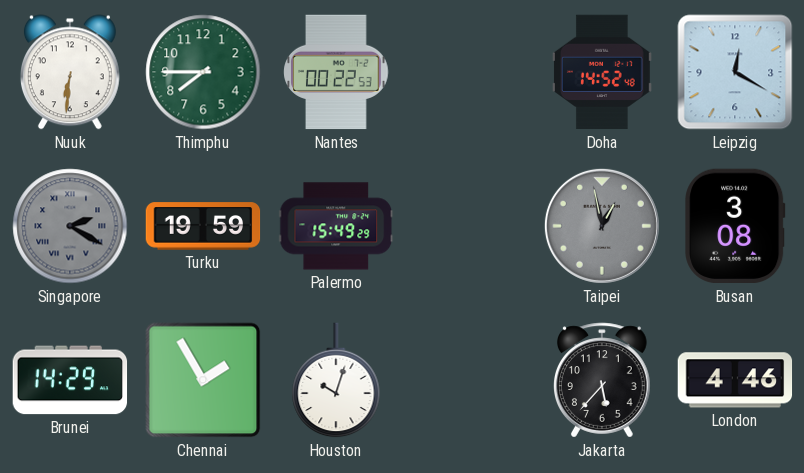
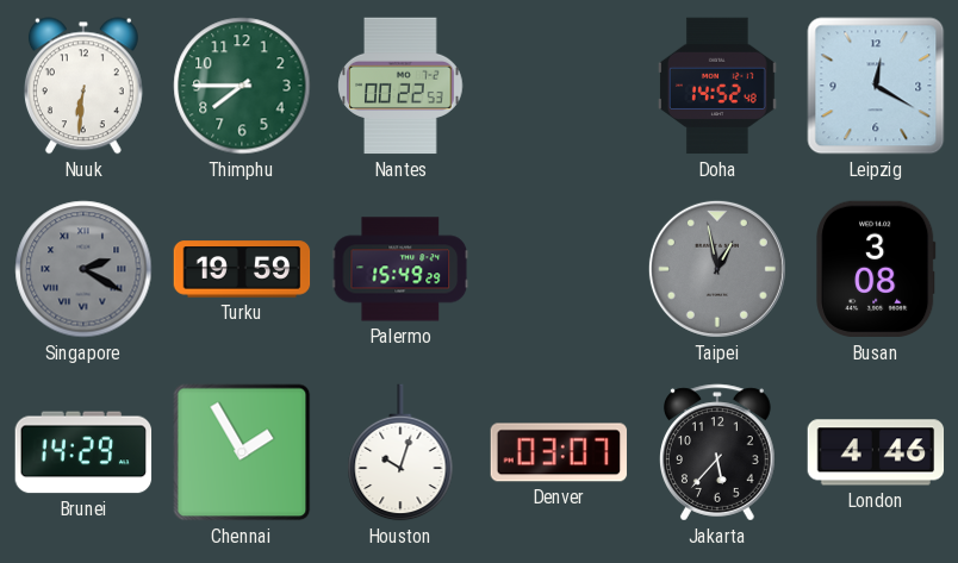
Denver: none -> 03:07
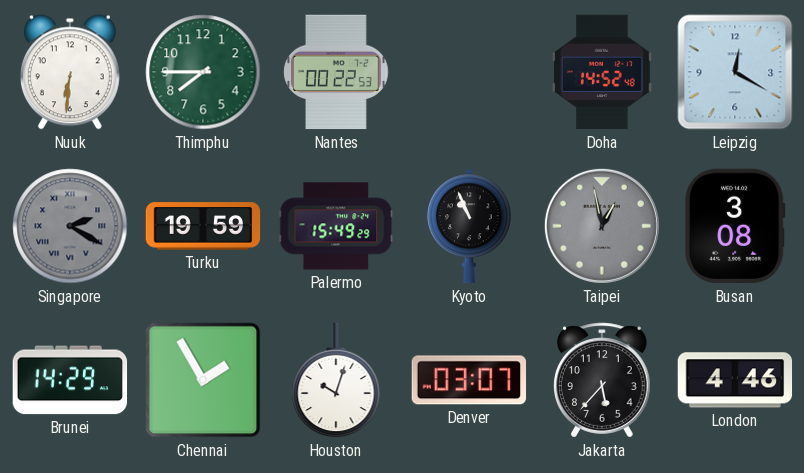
Kyoto: none -> 10:56
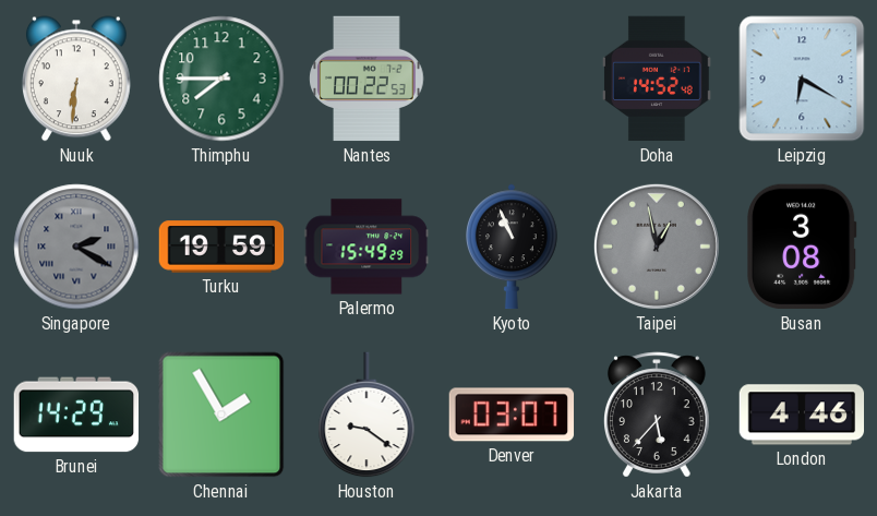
Leipzig: 12:20 -> 6:20
Houston: 10:03 -> 9:21
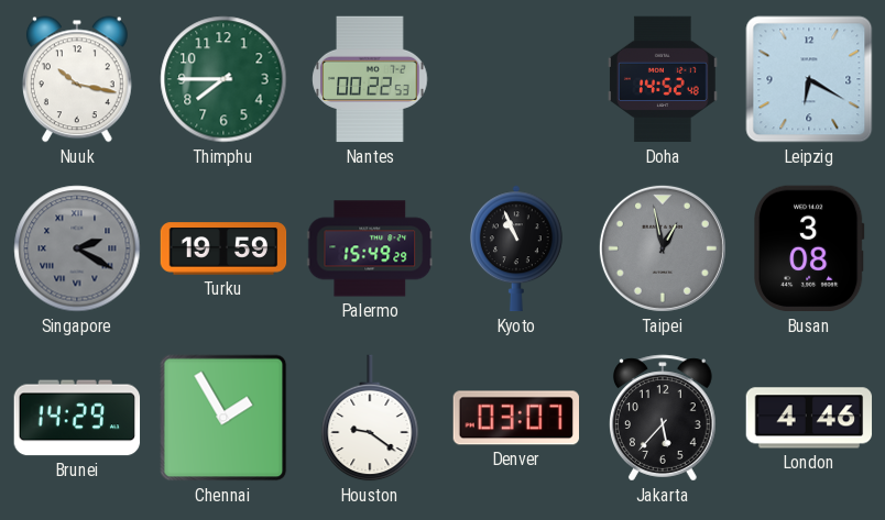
Nuuk: 6:31 -> 10:17
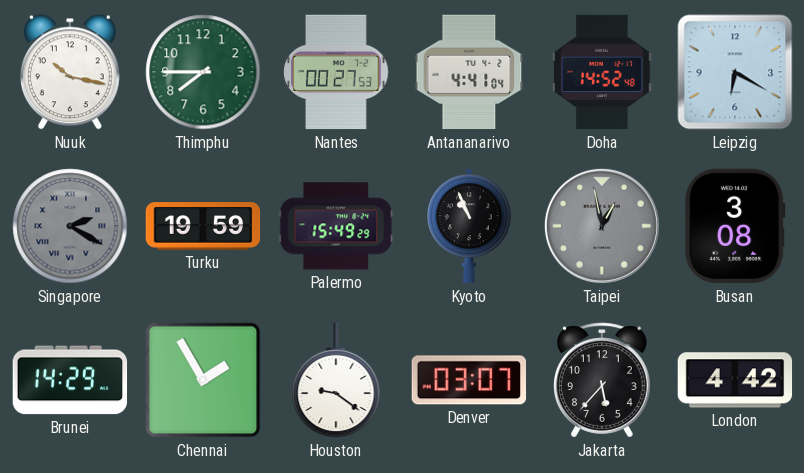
Nantes: 00:22 -> 00:27
Antananarivo: none -> 4:41
London: 4:46 -> 4:42
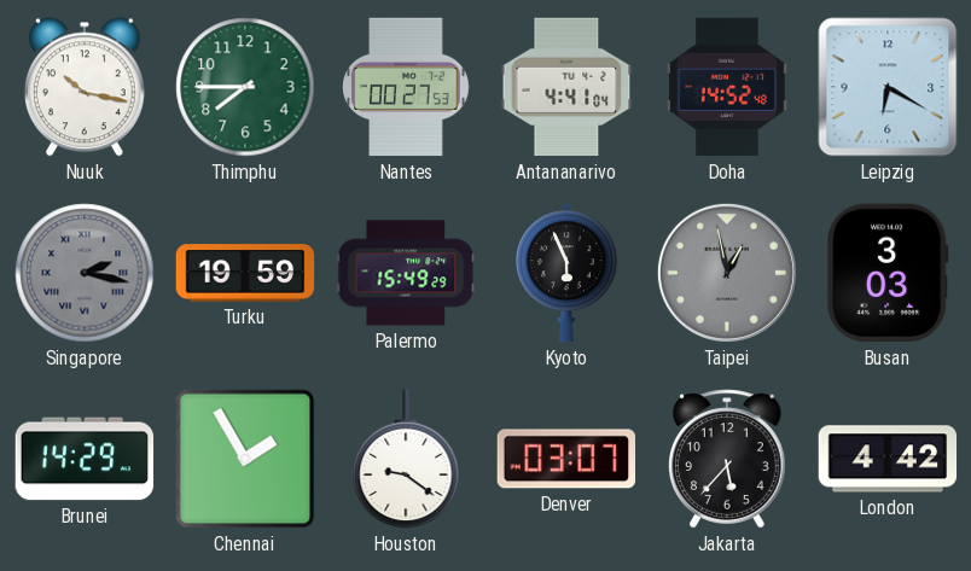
Singapore: 2:20 -> 2:17
Kyoto: 10:56 -> 5:56
Busan: 3:08 -> 3:03
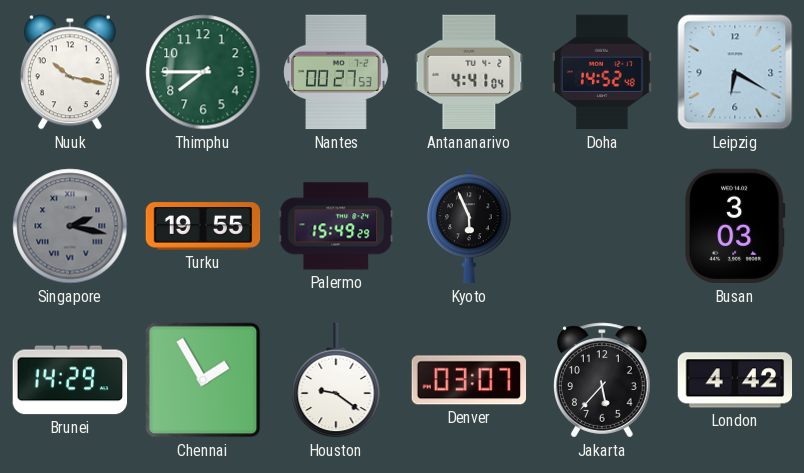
Turku: 19:59 -> 19:55
Taipei: 12:58 -> none
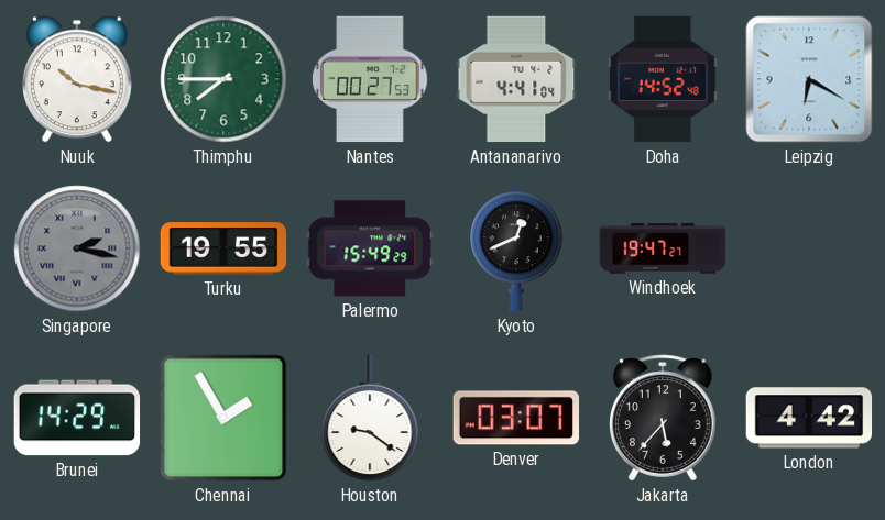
Kyoto: 5:56 -> 12:41
Windhoek: none -> 19:47
Busan: 3:03 -> none
